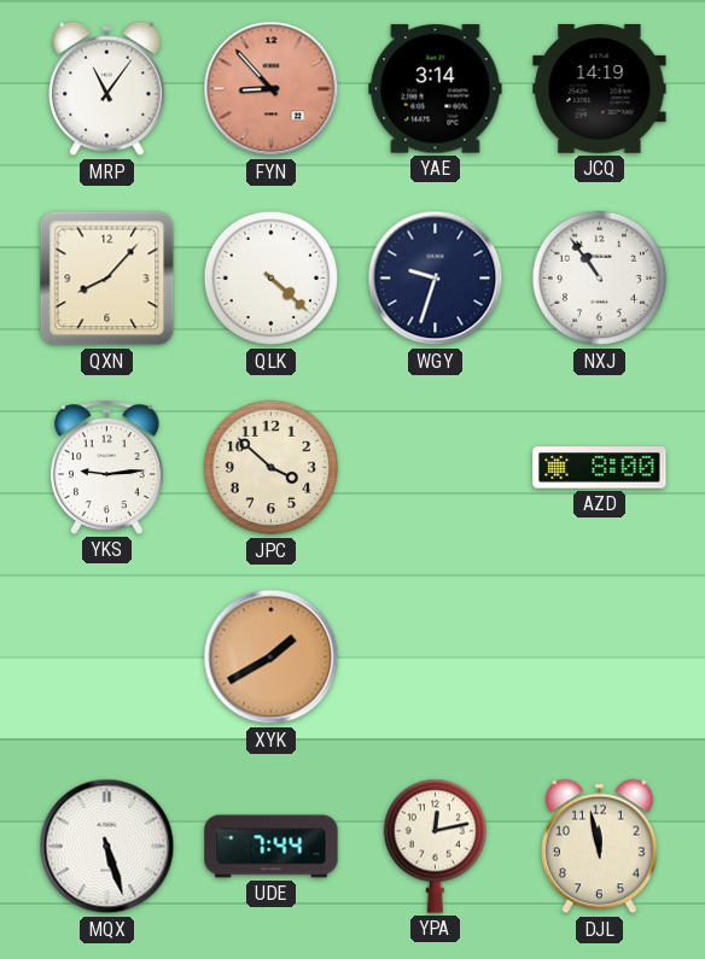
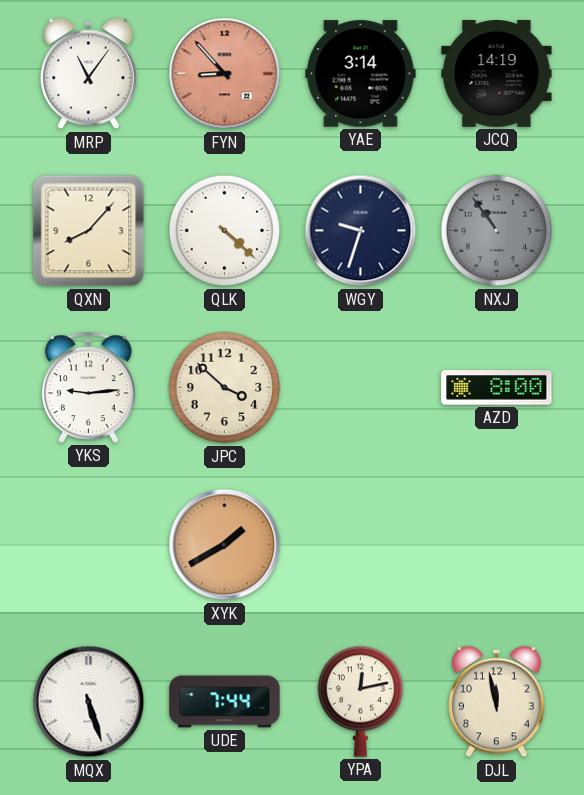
NXJ dial: white -> grey
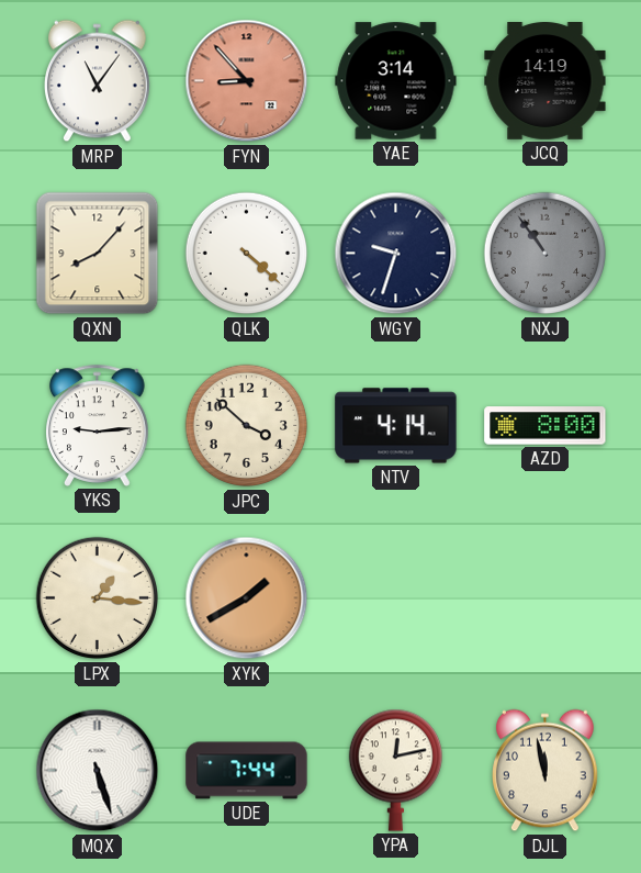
NTV: none -> 4:14
LPX: none -> 1:16
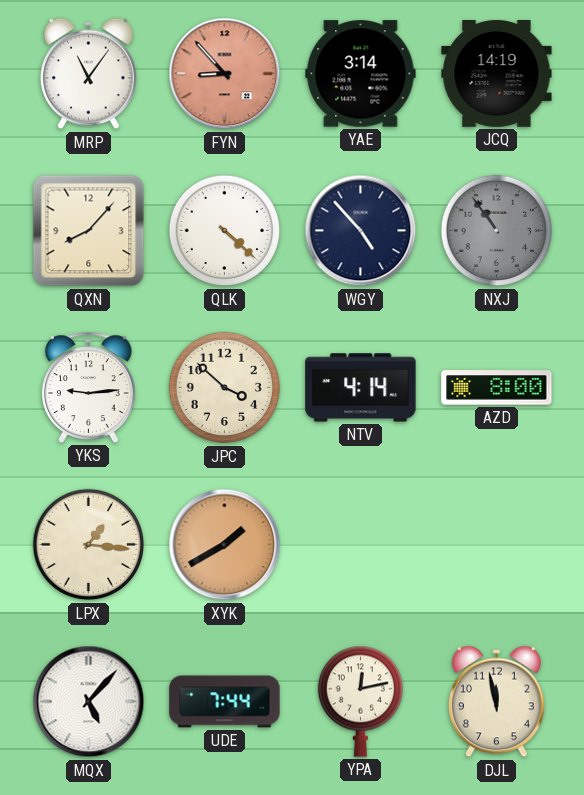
WGY: 9:33 -> 4:53
MQX: 5:27 -> 5:07
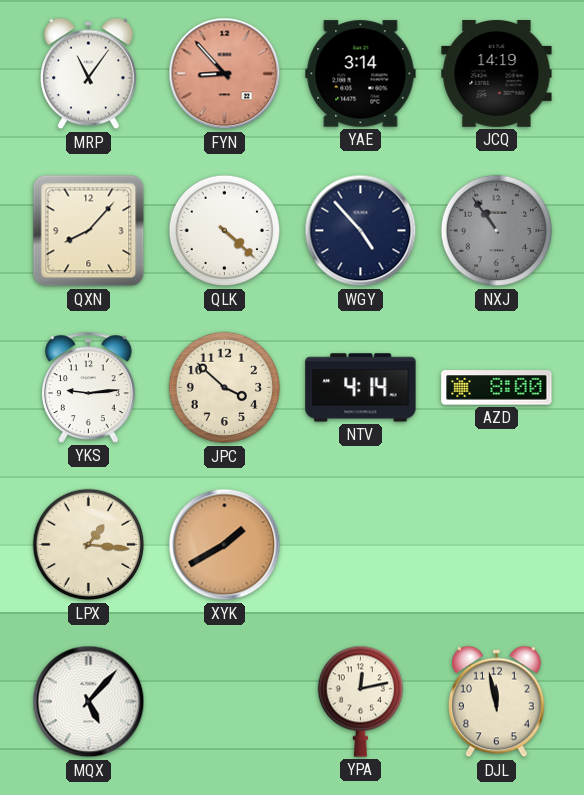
UDE: 7:44 -> none
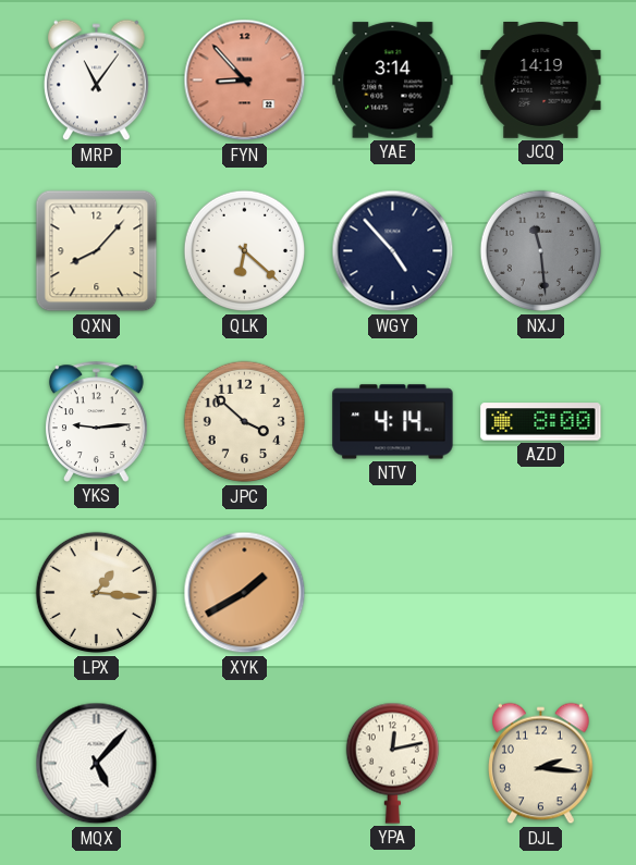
QLK: 4:22 -> 6:22
NXJ: 10:54 -> 11:29
DJL: 11:58 -> 2:16
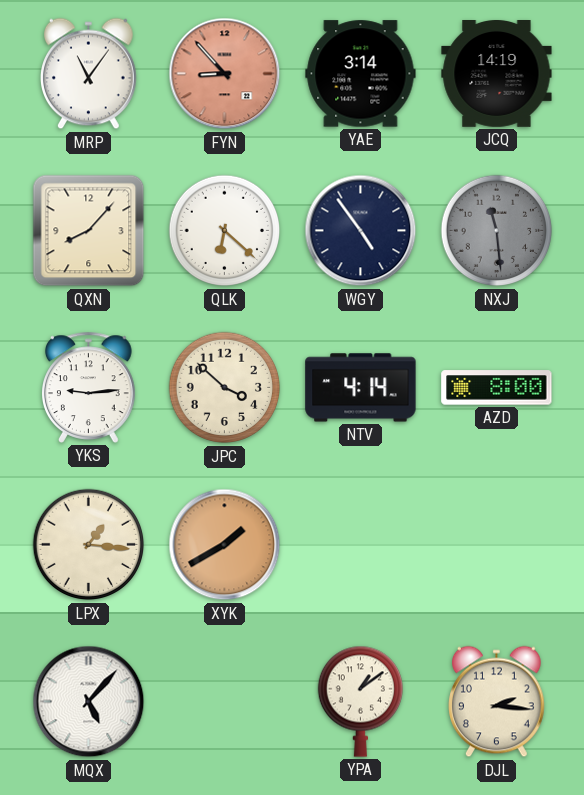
WGY: 4:53 -> 4:54
YPA: 12:13 -> 1:09
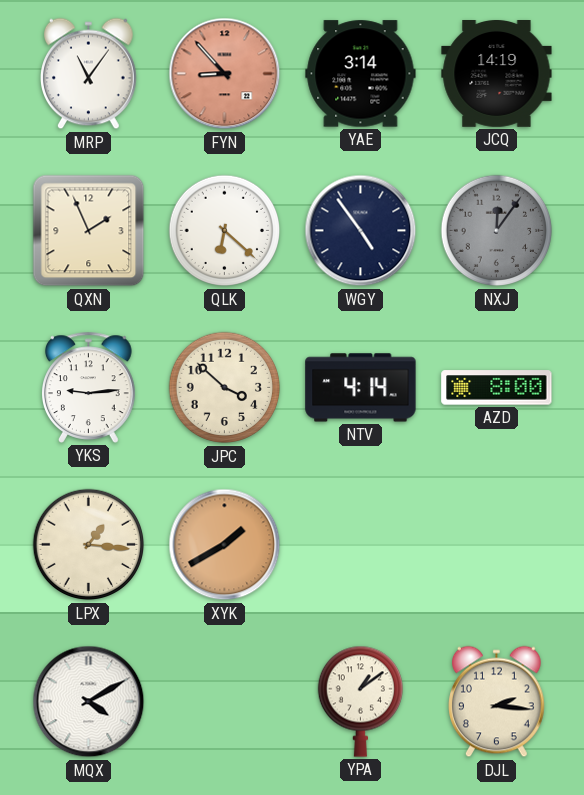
QXN: 8:07 -> 1:56
NXJ: 11:29 -> 12:06
MQX: 5:07 -> 4:10
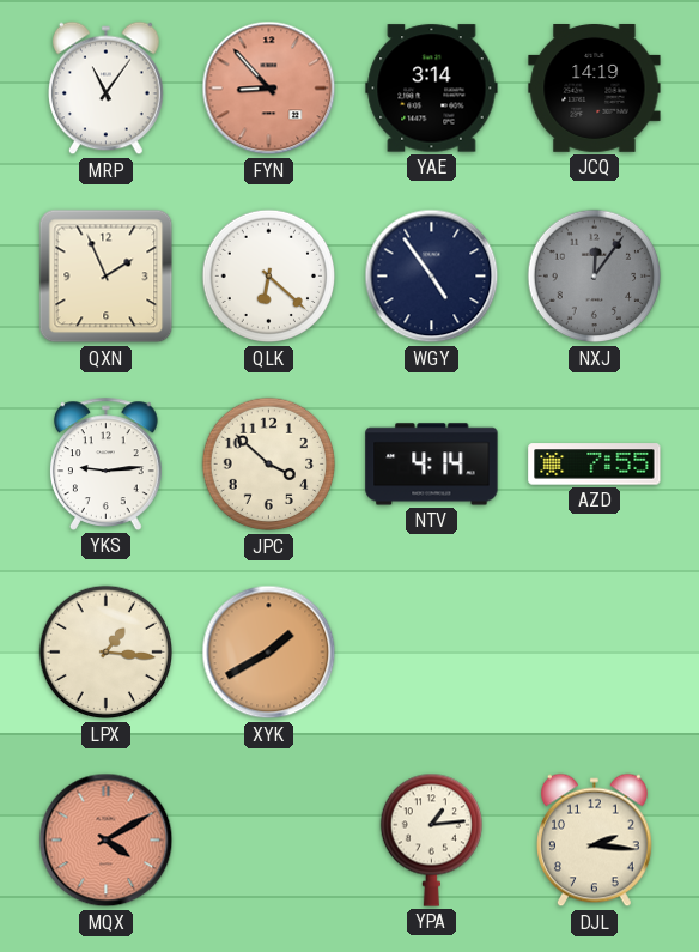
AZD: 8:00 -> 7:55
MQX dial: white -> salmon
YPA: 1:09 -> 1:14
